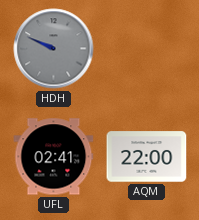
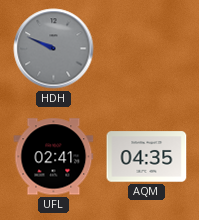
AQM: 22:00 -> 04:35
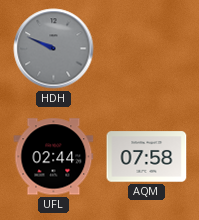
UFL: 02:41 -> 02:44
AQM: 04:35 -> 07:58
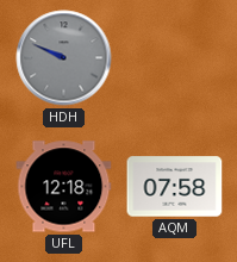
UFL: 02:44 -> 12:18
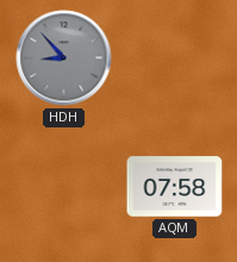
HDH: 9:49 -> 8:53
UFL: 12:18 -> none
